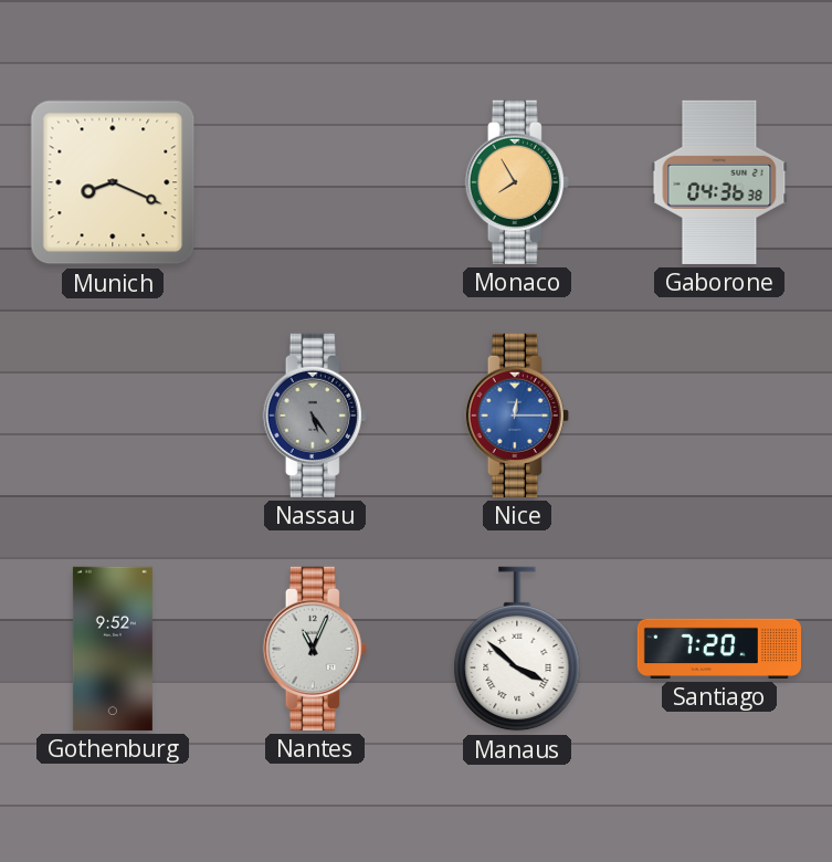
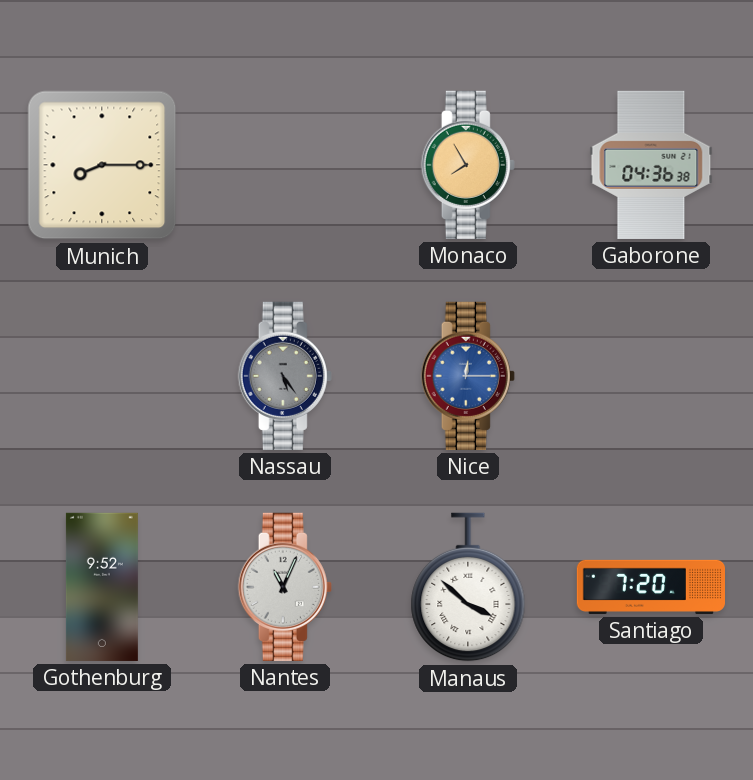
Munich: 8:19 -> 8:15
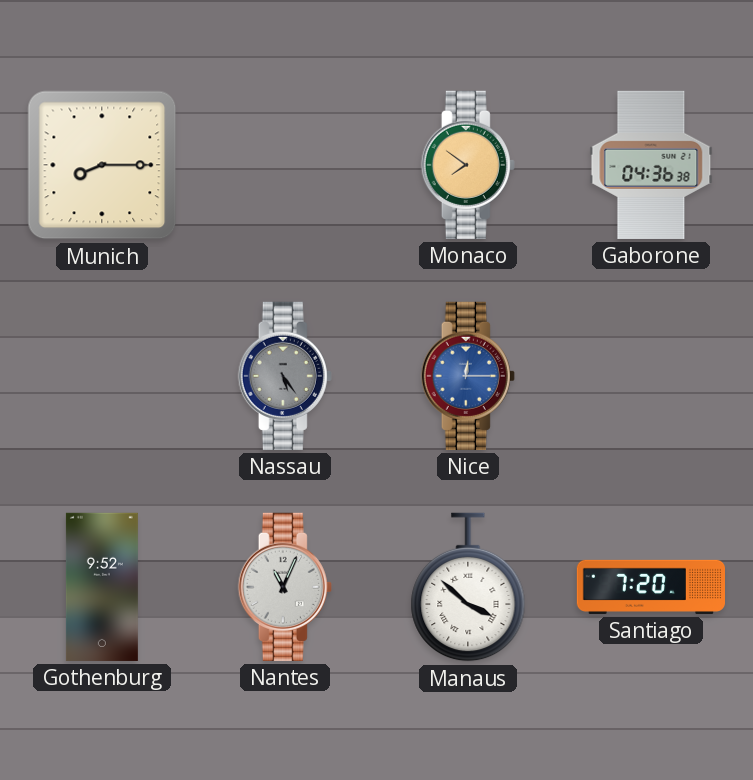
Monaco: 7:55 -> 7:51
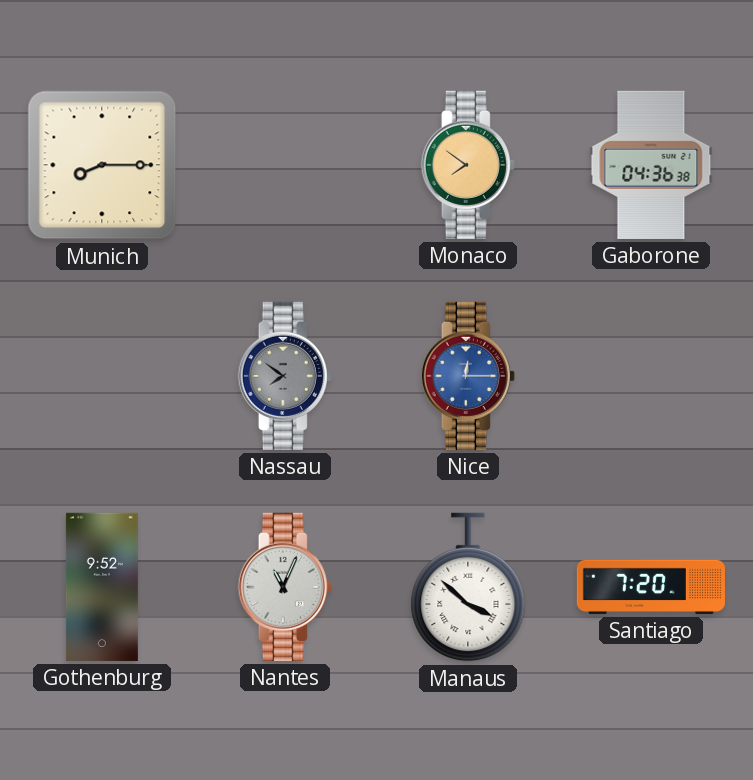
Nassau: 5:24 -> 7:51
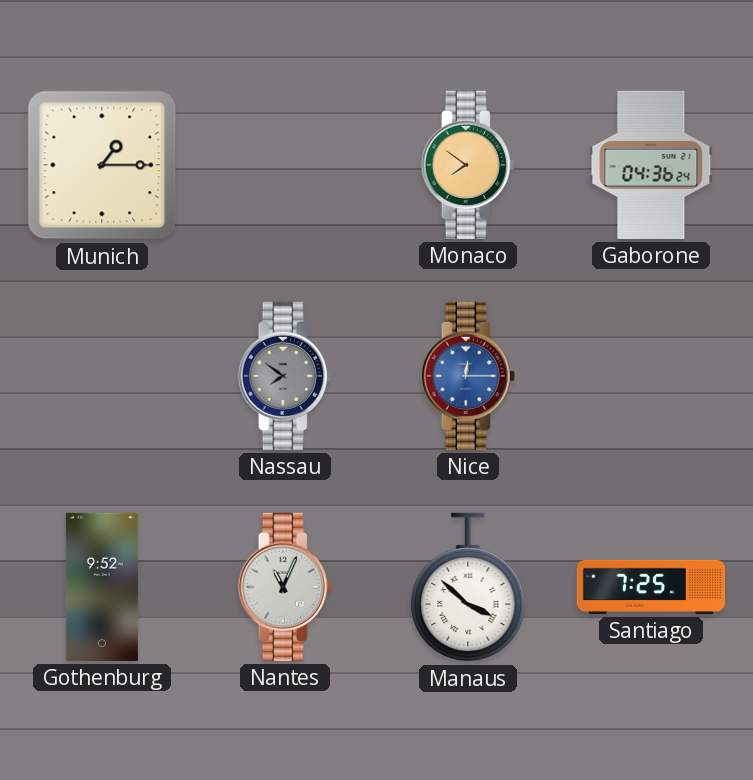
Munich: 8:15 -> 1:15
Gaborone: 04:36:38 -> 04:36:24
Santiago: 7:20 -> 7:25
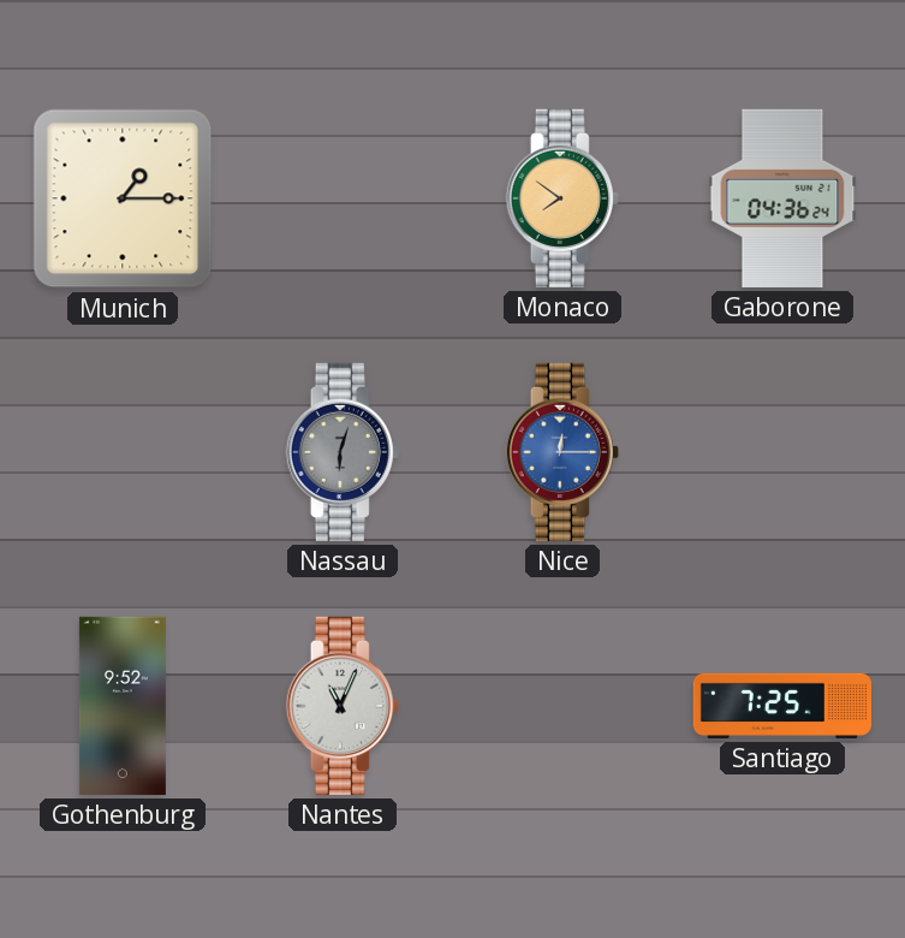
Nassau: 7:51 -> 6:03
Manaus: 3:52 -> none
